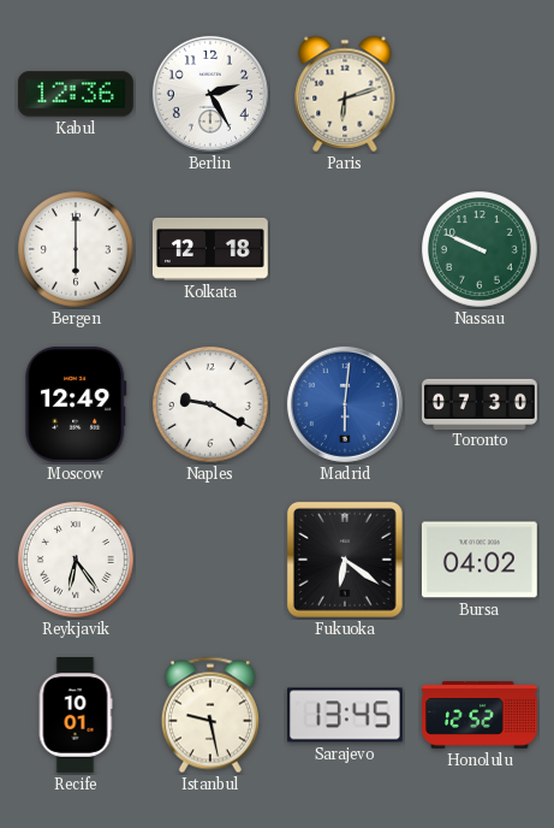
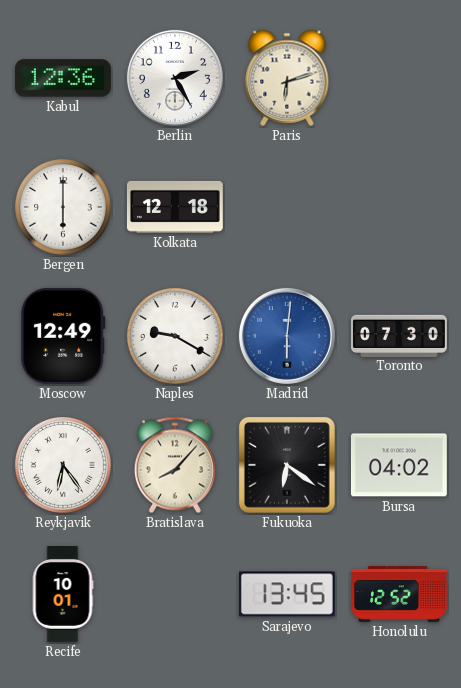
Nassau: 9:49 -> none
Bratislava: none -> 8:07
Istanbul: 9:28 -> none
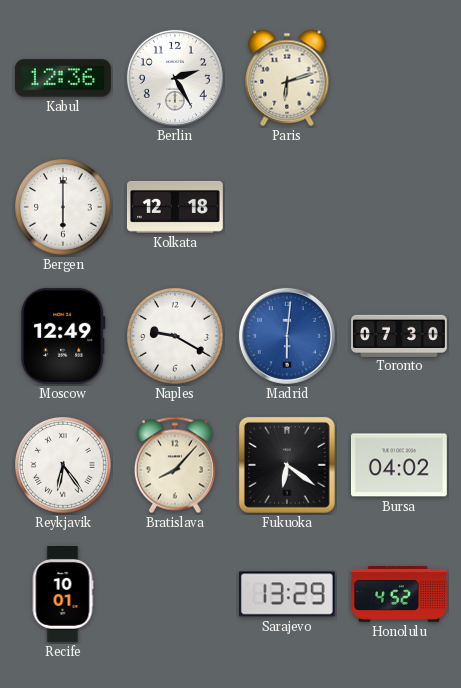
Sarajevo: 13:45 -> 13:29
Honolulu: 12:52 -> 4:52
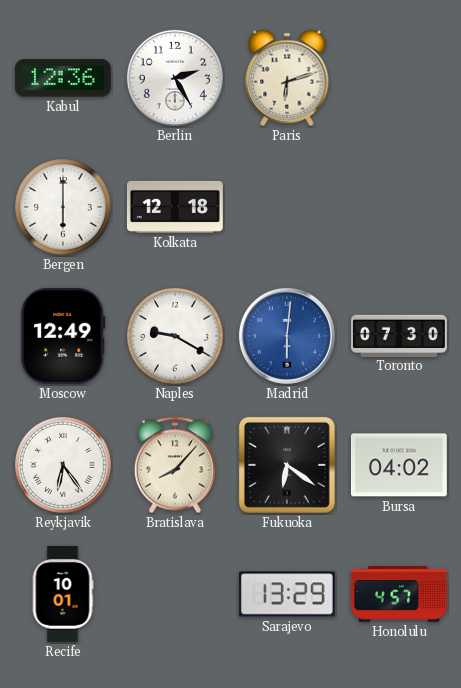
Honolulu: 4:52 -> 4:57
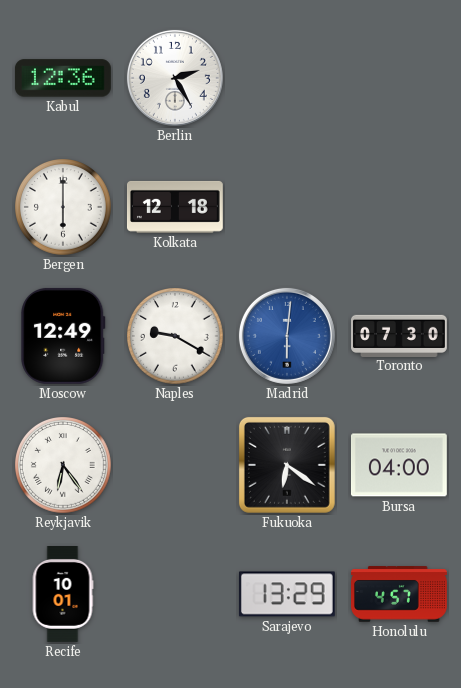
Paris: 6:12 -> none
Bratislava: 8:07 -> none
Bursa: 04:02 -> 04:00
